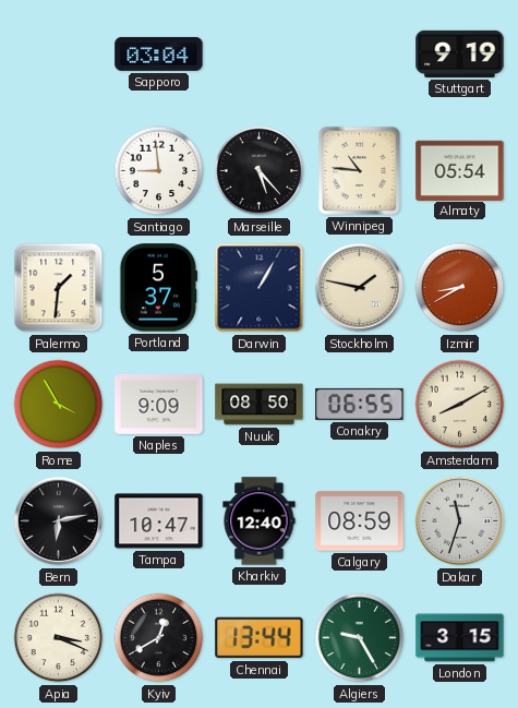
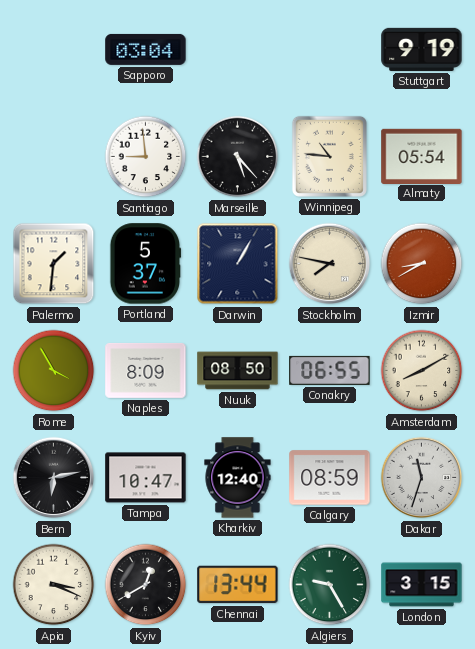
Stockholm: 1:47 -> 7:47
Naples: 9:09 -> 8:09
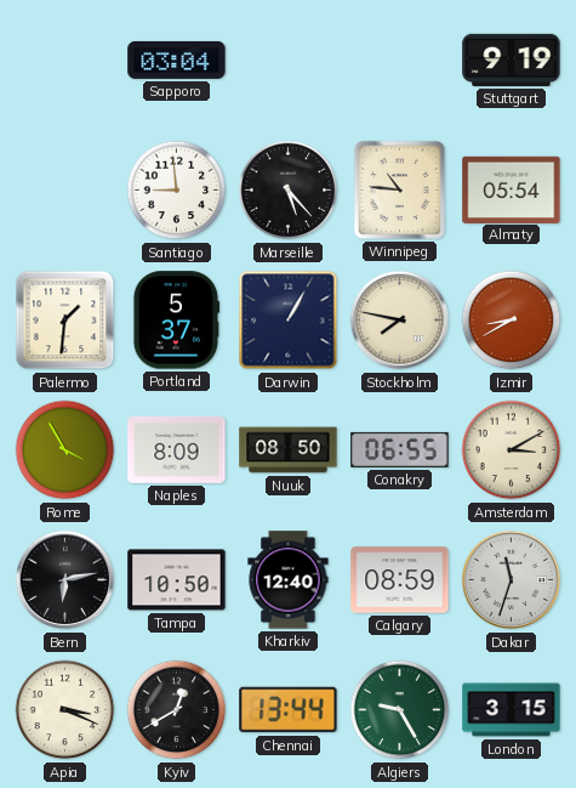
Amsterdam: 8:10 -> 3:10
Tampa: 10:47 -> 10:50
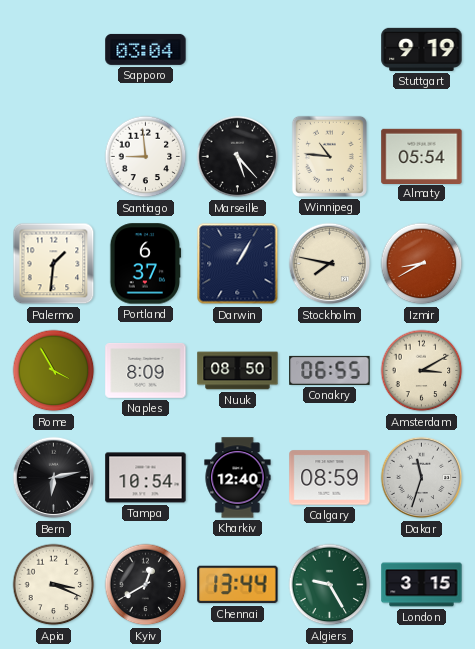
Portland: 5:37 -> 6:37
Tampa: 10:50 -> 10:54
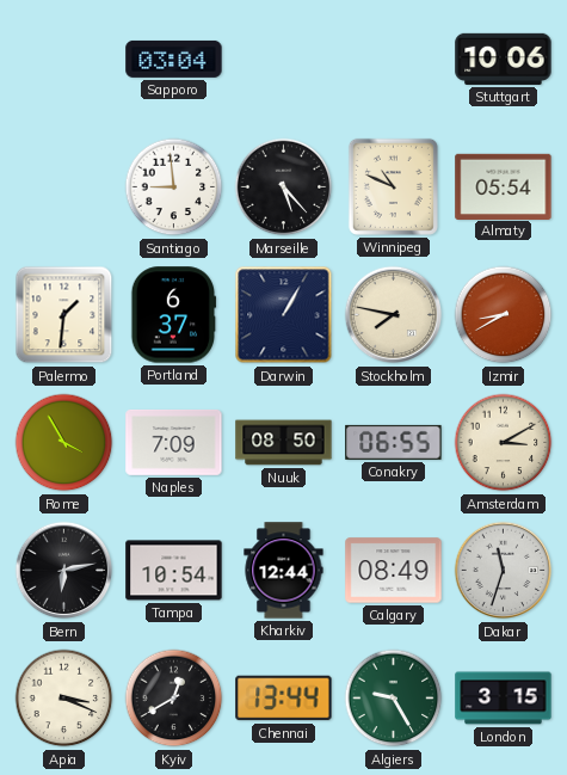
Stuttgart: 9:19 -> 10:06
Winnipeg: 10:46 -> 10:49
Naples: 8:09 -> 7:09
Kharkiv: 12:40 -> 12:44
Calgary: 08:59 -> 08:49
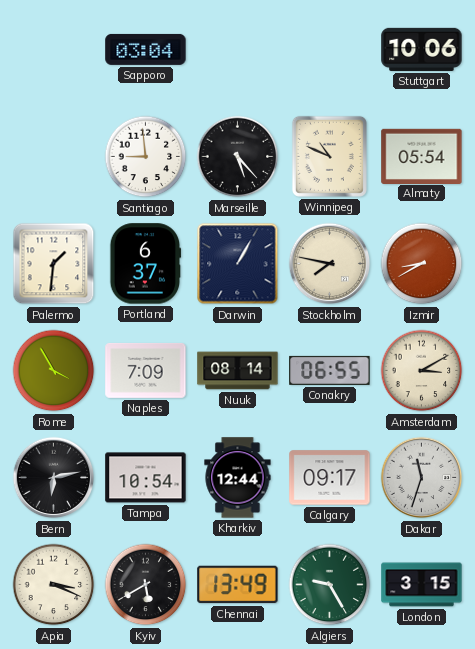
Nuuk: 08:50 -> 08:14
Calgary: 08:49 -> 09:17
Kyiv: 12:40 -> 5:40
Chennai: 13:44 -> 13:49
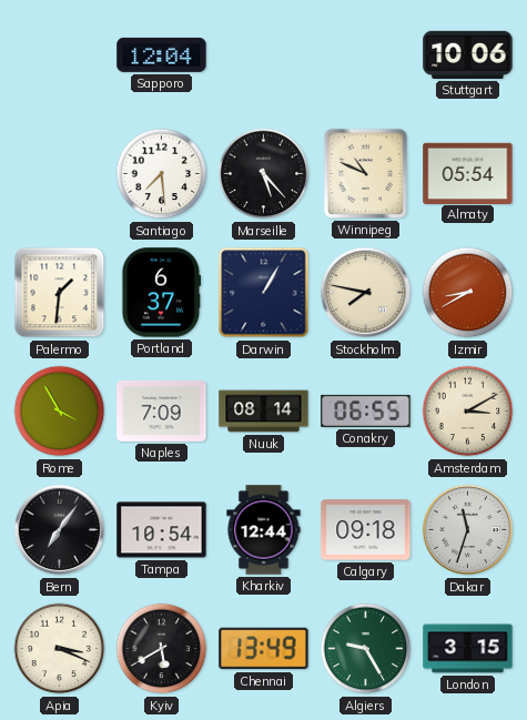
Sapporo: 03:04 -> 12:04
Santiago: 8:59 -> 7:29
Bern: 6:13 -> 7:06
Calgary: 09:17 -> 09:18
